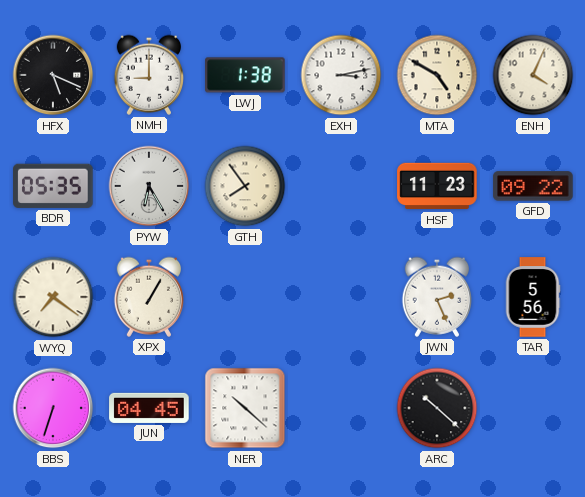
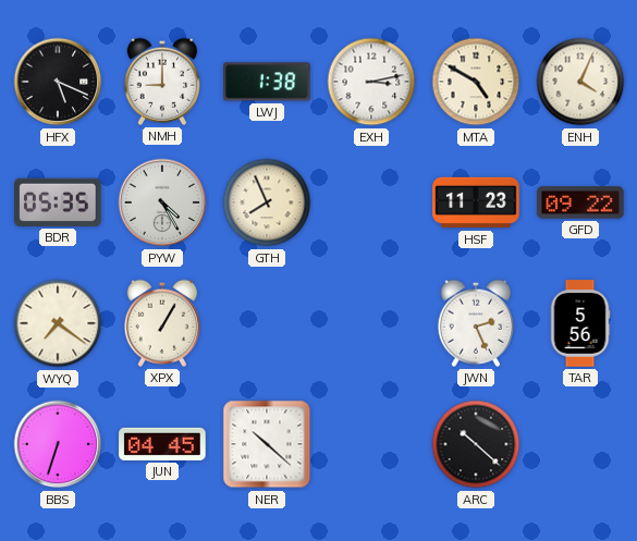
PYW: 6:25 -> 4:25
GTH: 7:54 -> 7:56
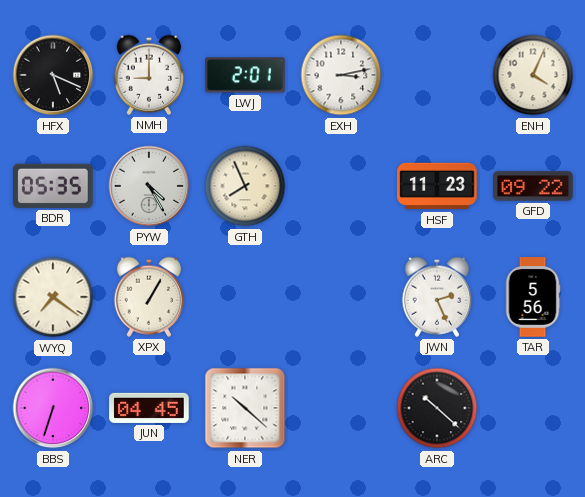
LWJ: 1:38 -> 2:01
MTA: 4:50 -> none
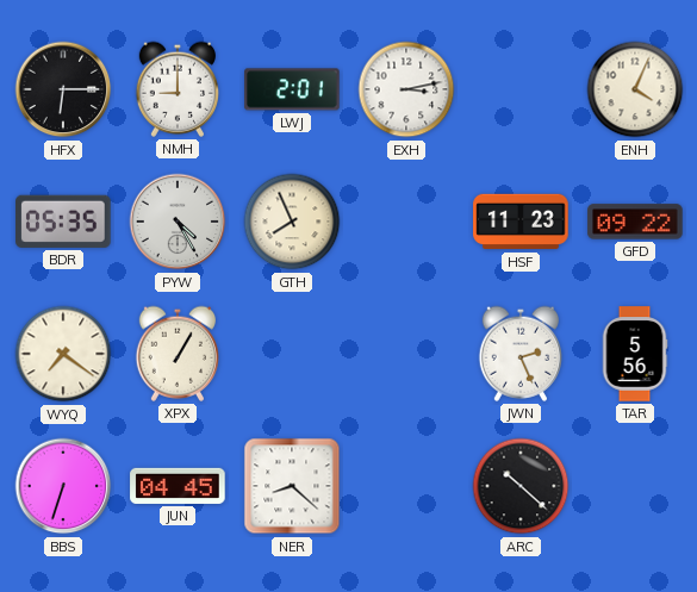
HFX: 5:19 -> 6:15
NER: 10:22 -> 8:22
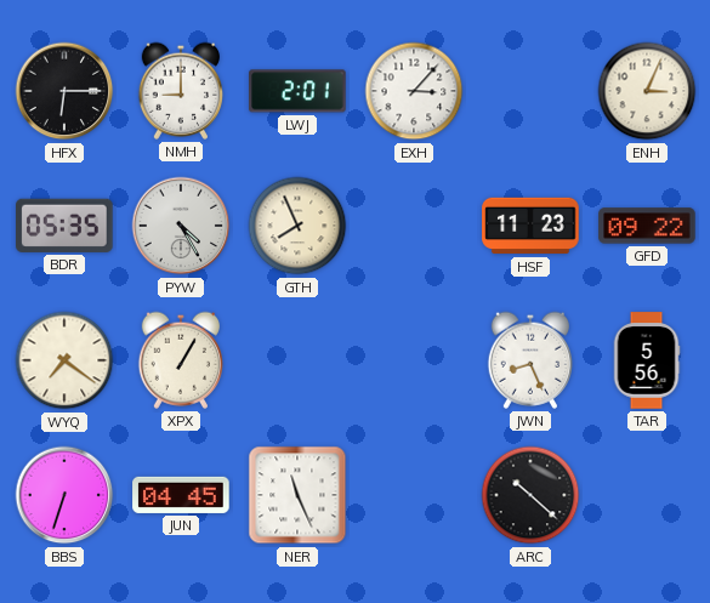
EXH: 3:13 -> 3:07
ENH: 4:04 -> 3:04
JWN: 2:26 -> 8:26
NER: 8:22 -> 11:26
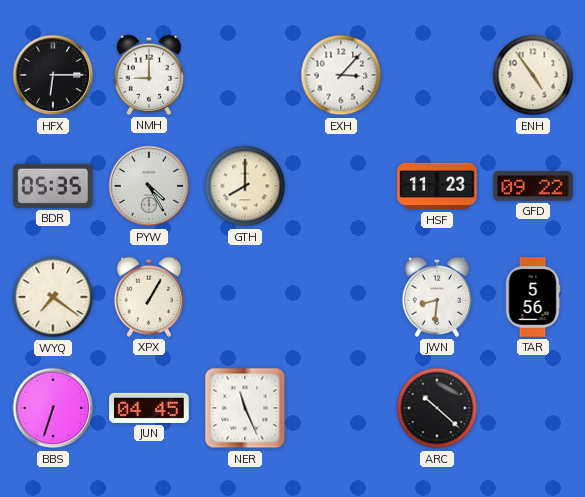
LWJ: 2:01 -> none
ENH: 3:04 -> 4:54
GTH: 7:56 -> 8:00
JWN: 8:26 -> 8:31
